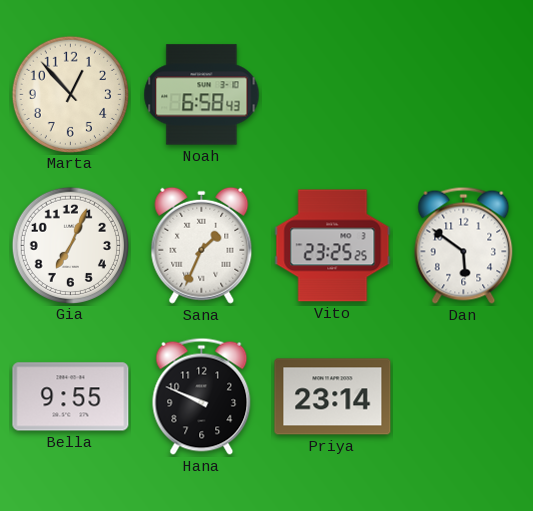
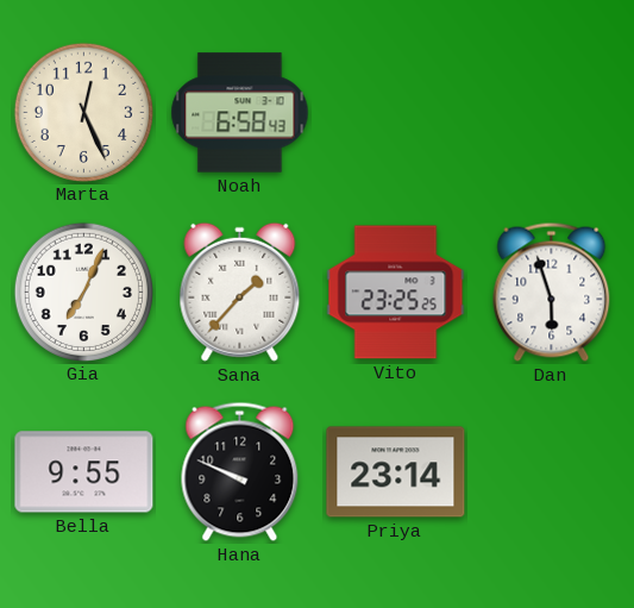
Marta: 12:53 -> 12:26
Sana: 1:34 -> 1:37
Dan: 5:51 -> 5:57
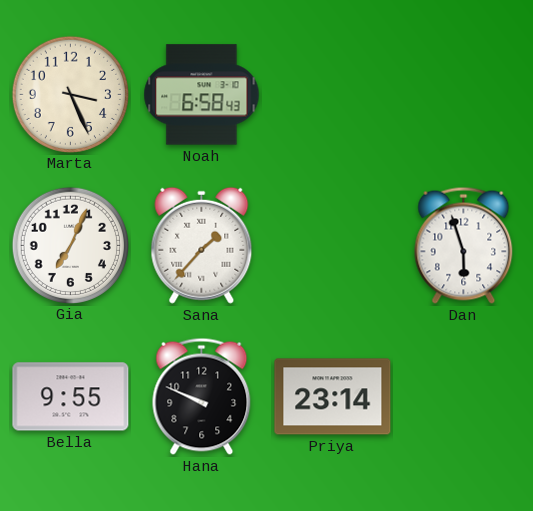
Marta: 12:26 -> 3:26
Vito: 23:25 -> none
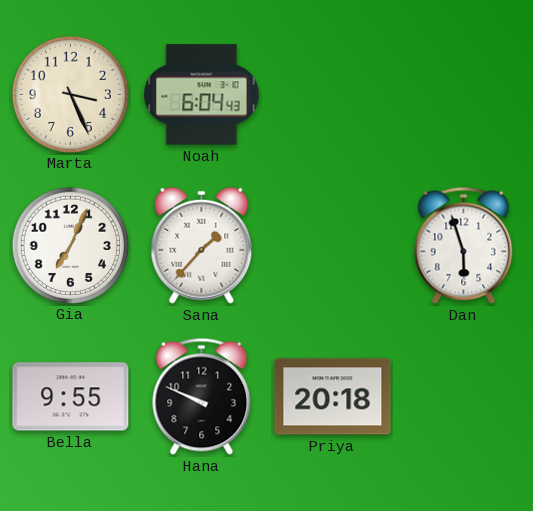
Noah: 6:58 -> 6:04
Priya: 23:14 -> 20:18
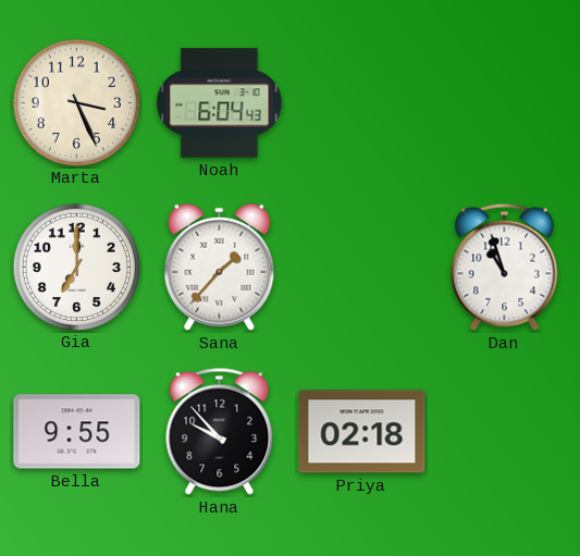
Gia: 7:04 -> 7:00
Dan: 5:57 -> 10:57
Hana: 9:49 -> 9:53
Priya: 20:18 -> 02:18
